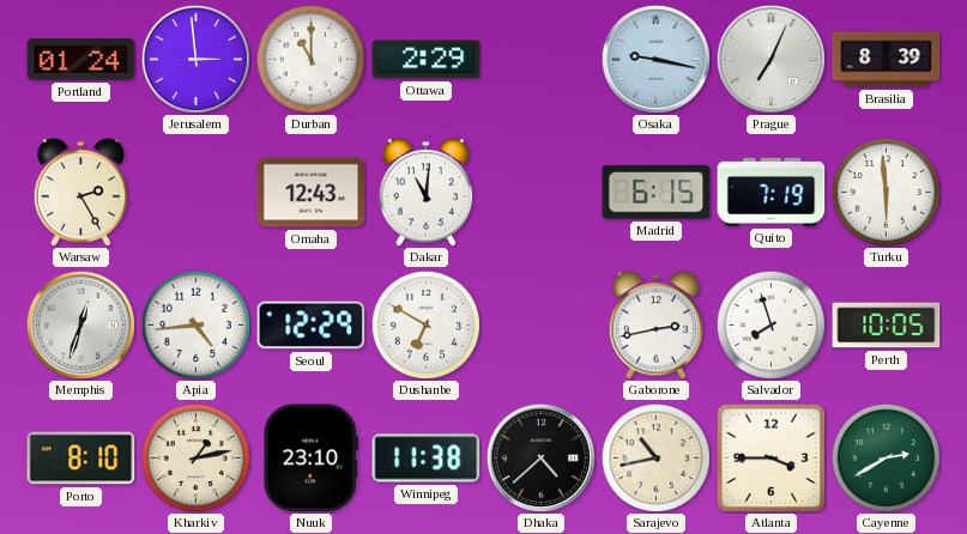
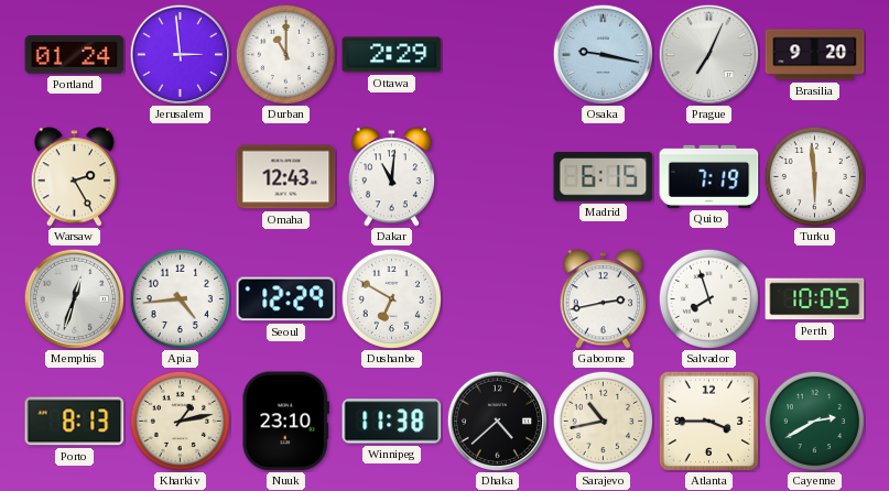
Brasilia: 8:39 -> 9:20
Porto: 8:10 -> 8:13
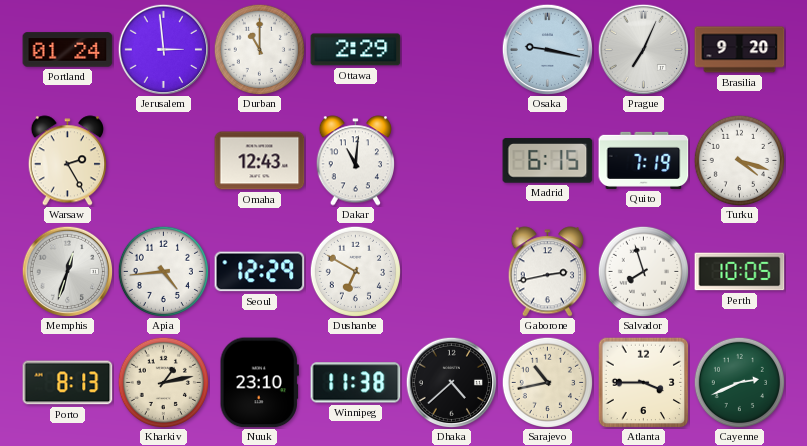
Turku: 5:59 -> 4:18
Cayenne: 2:40 -> 2:41
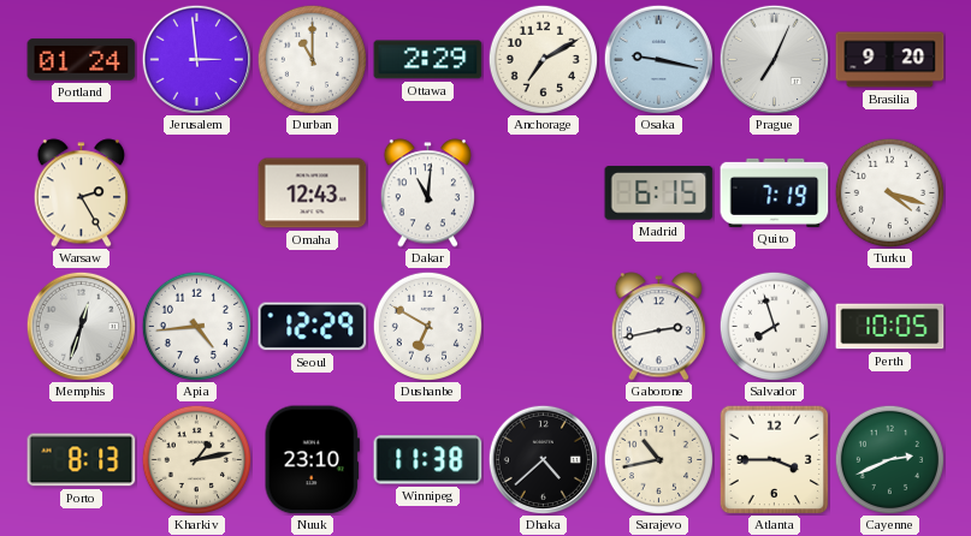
Anchorage: none -> 7:10
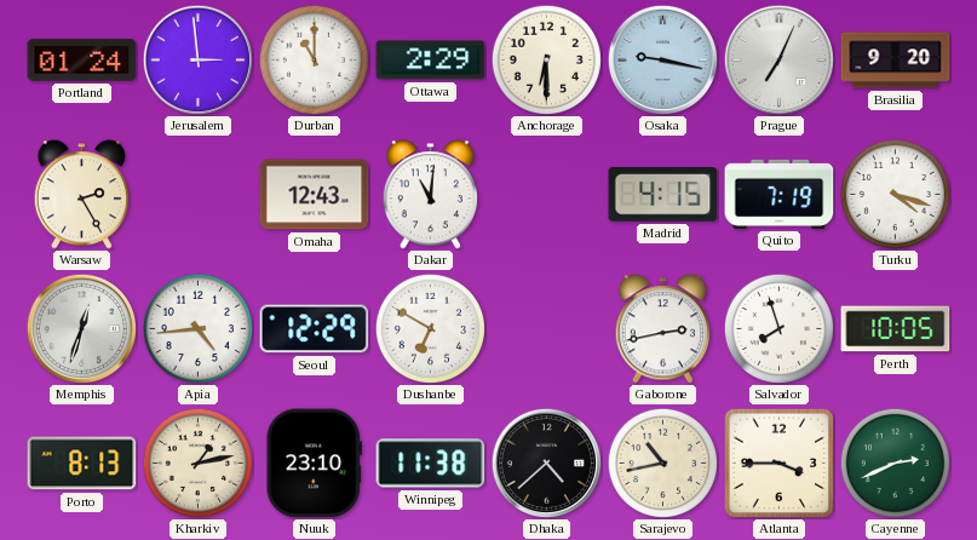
Anchorage: 7:10 -> 6:30
Madrid: 6:15 -> 4:15
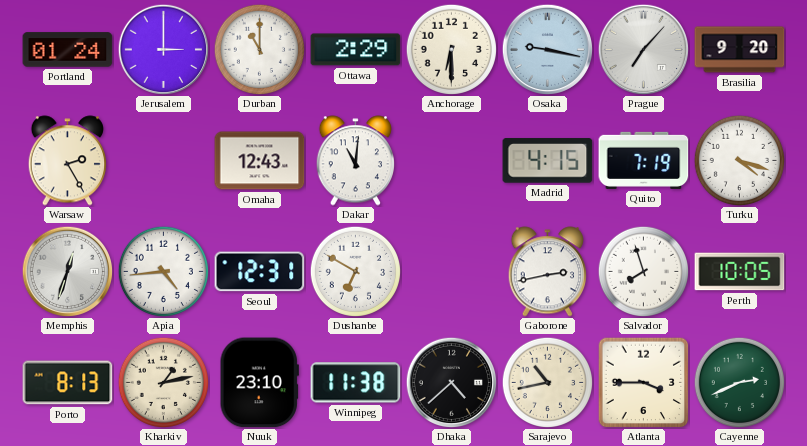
Jerusalem: 2:59 -> 3:00
Prague: 7:04 -> 7:07
Seoul: 12:29 -> 12:31
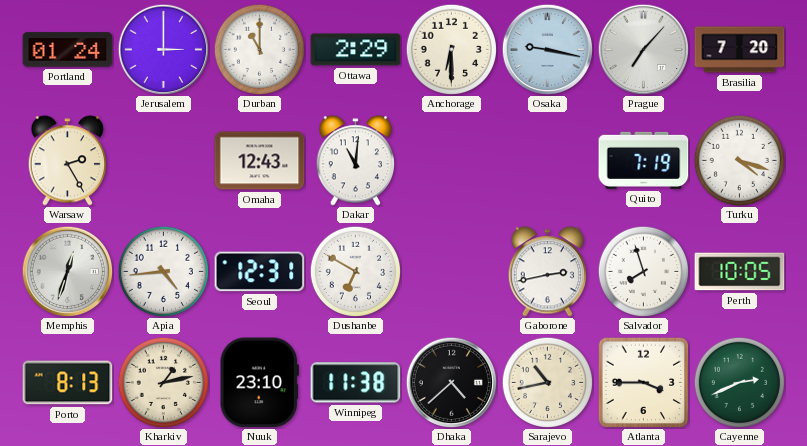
Brasilia: 9:20 -> 7:20
Madrid: 4:15 -> none
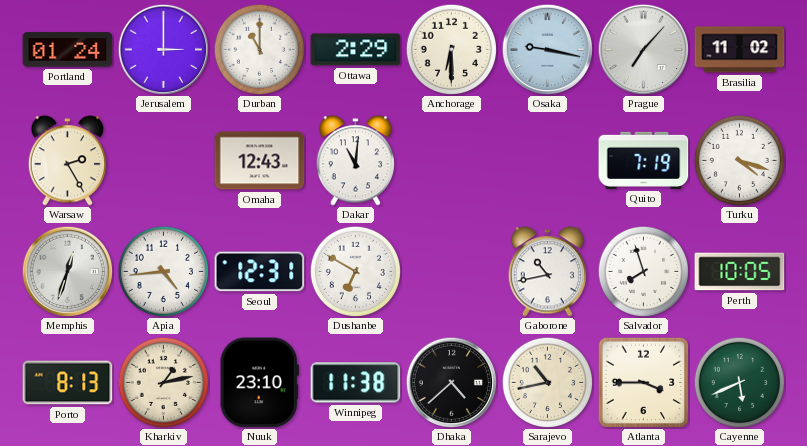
Brasilia: 7:20 -> 11:02
Gaborone: 2:43 -> 10:43
Cayenne: 2:41 -> 5:41
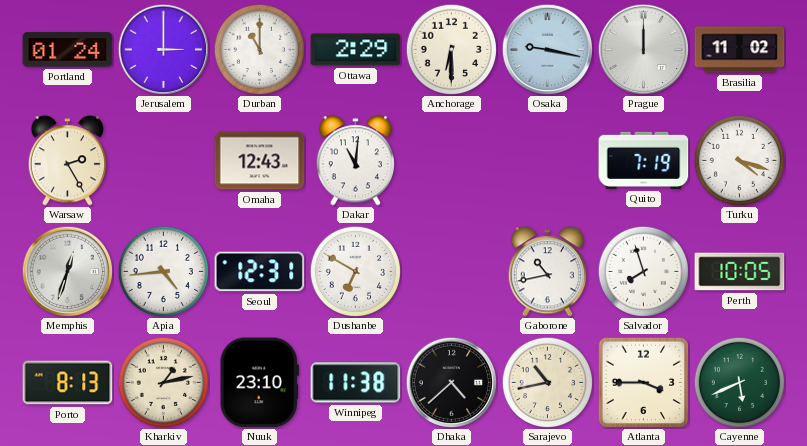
Prague: 7:07 -> 12:00
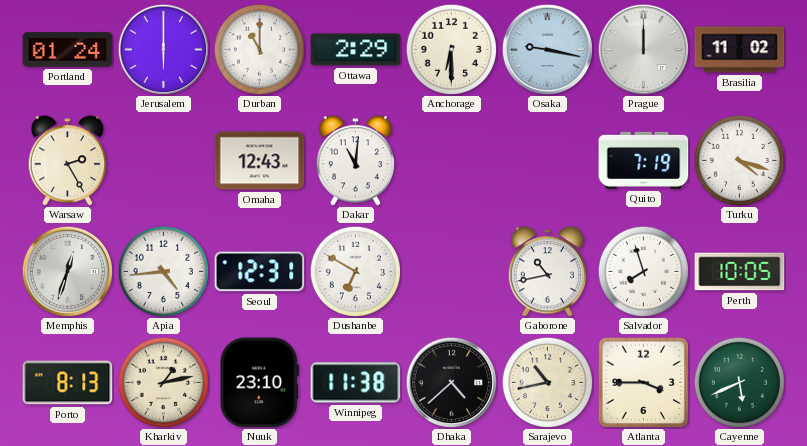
Jerusalem: 3:00 -> 6:00
